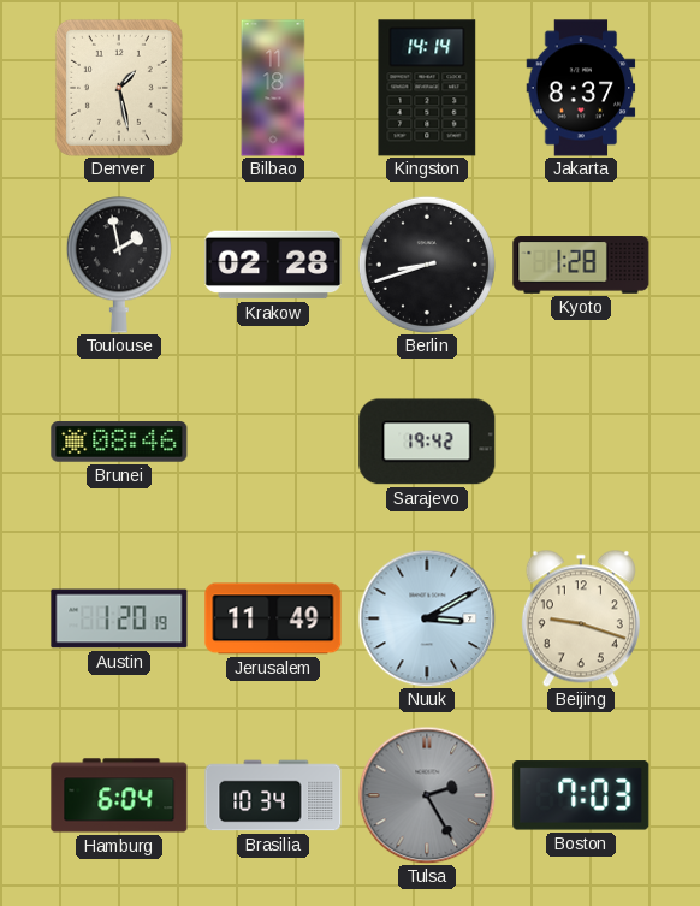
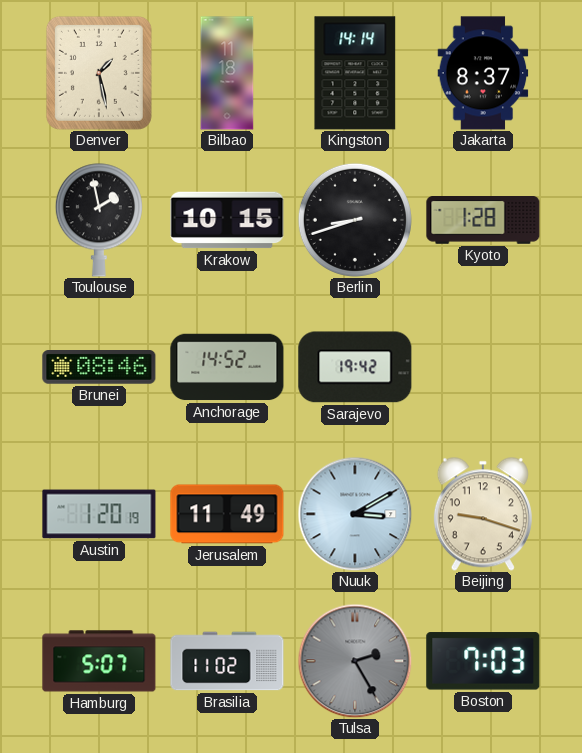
Krakow: 02:28 -> 10:15
Anchorage: none -> 14:52
Hamburg: 6:04 -> 5:07
Brasilia: 10:34 -> 11:02
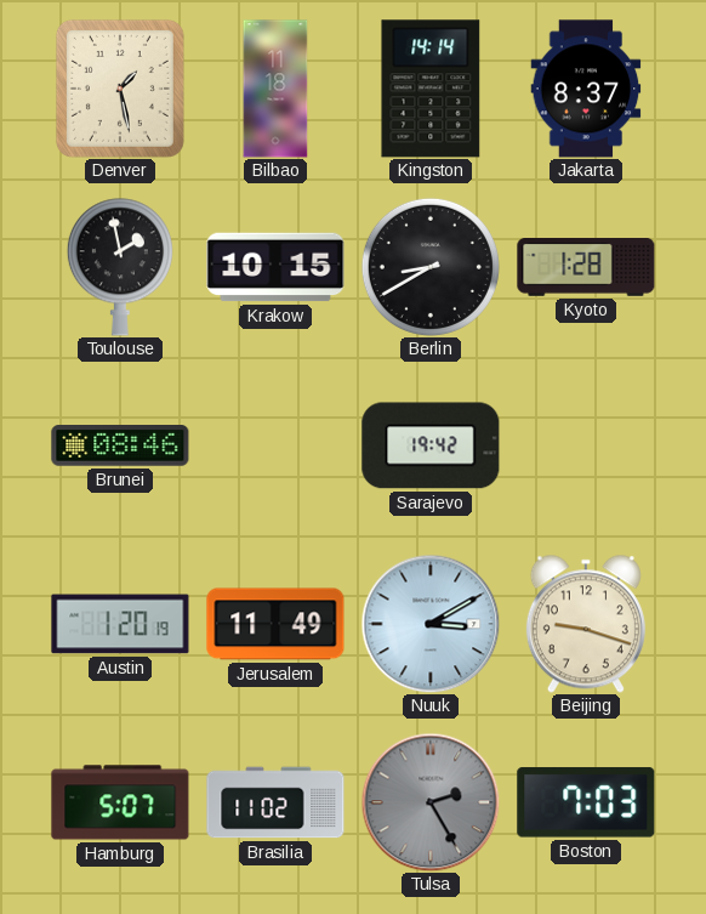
Berlin: 8:42 -> 8:40
Anchorage: 14:52 -> none
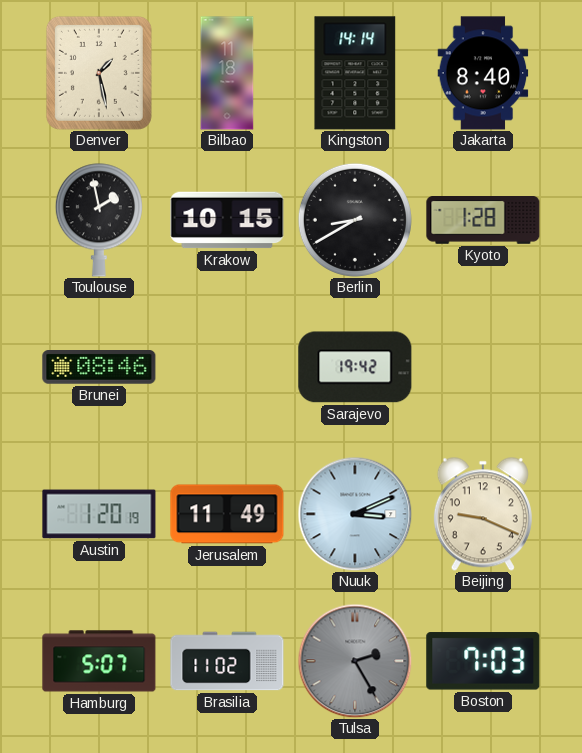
Jakarta: 8:37 -> 8:40
Nuuk: 3:10 -> 3:11
Beijing: 9:18 -> 9:19
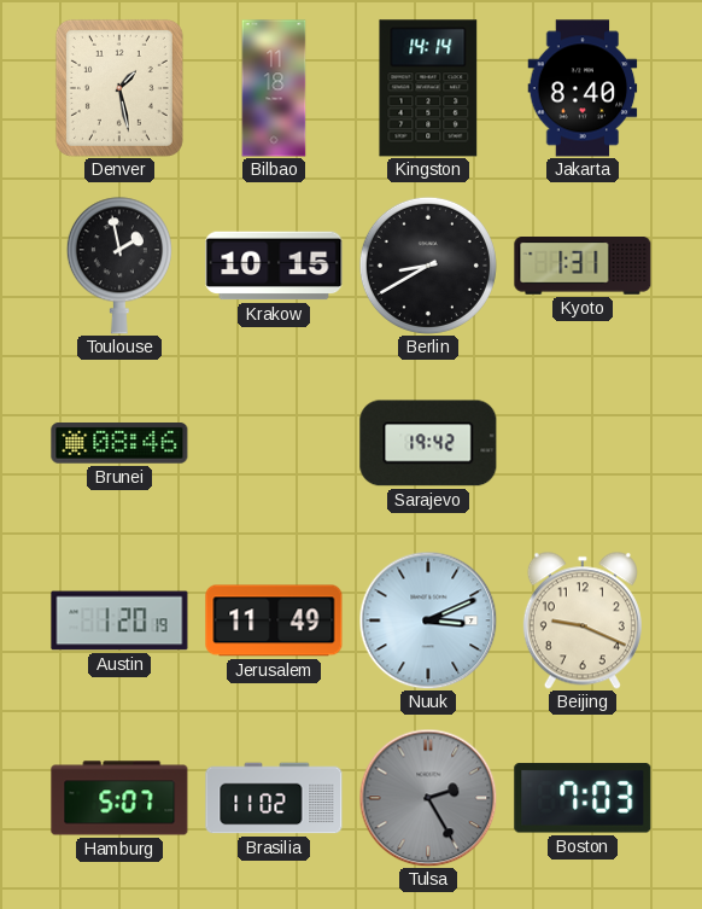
Kyoto: 1:28 -> 1:31
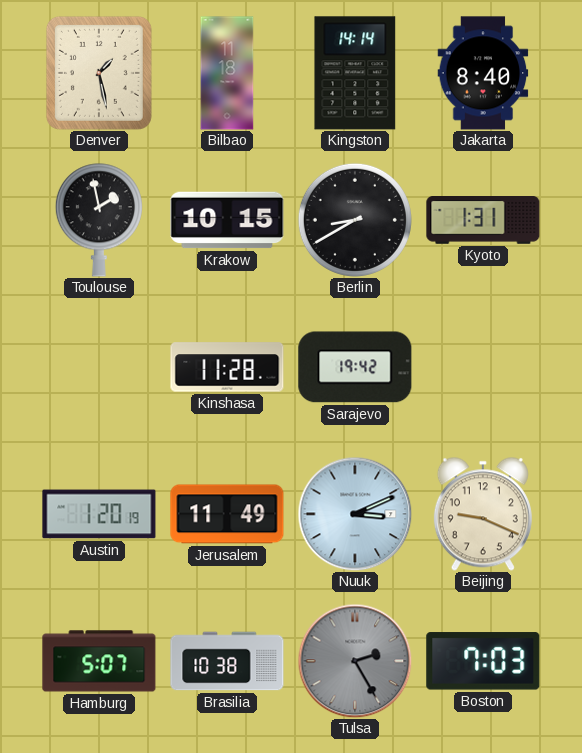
Brunei: 08:46 -> none
Kinshasa: none -> 11:28
Brasilia: 11:02 -> 10:38
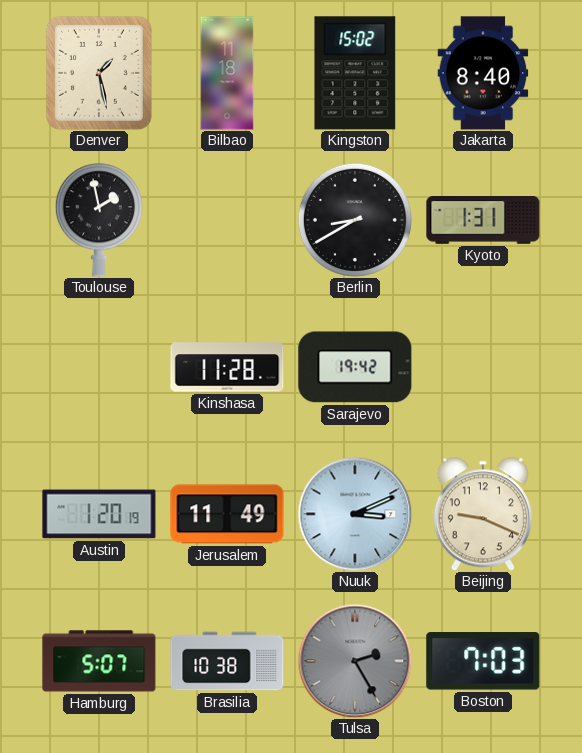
Kingston: 14:14 -> 15:02
Krakow: 10:15 -> none
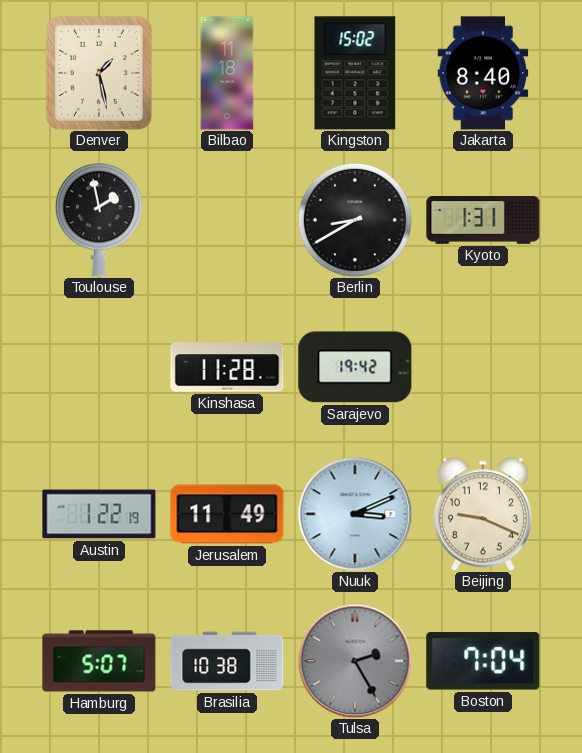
Austin: 1:20 -> 1:22
Boston: 7:03 -> 7:04
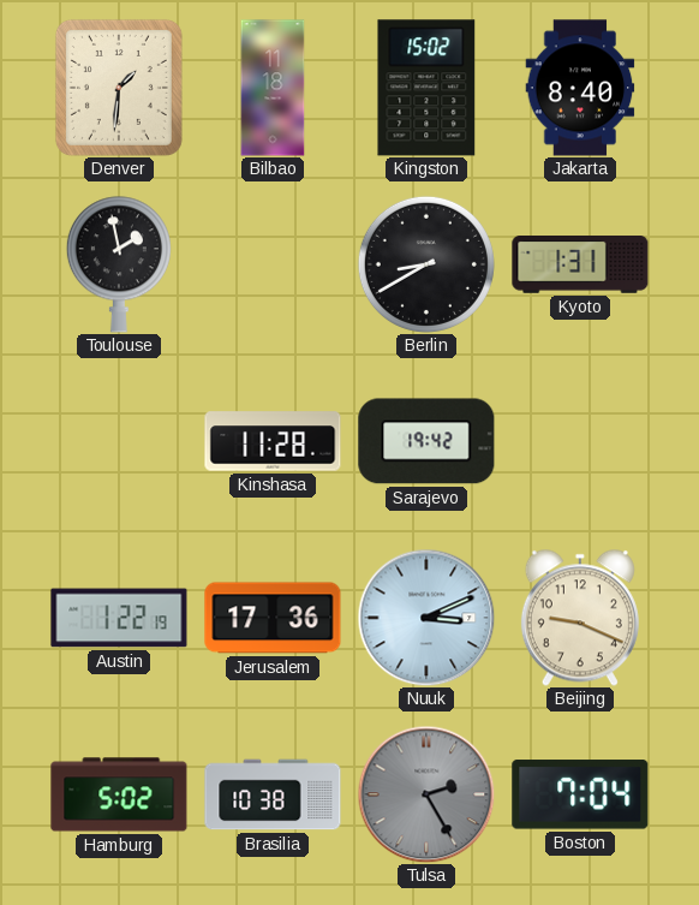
Denver: 1:28 -> 1:31
Jerusalem: 11:49 -> 17:36
Hamburg: 5:07 -> 5:02
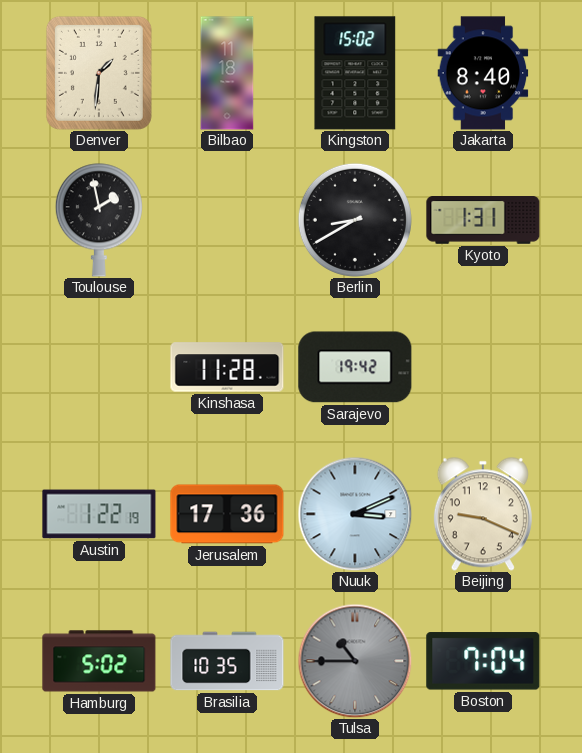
Brasilia: 10:38 -> 10:35
Tulsa: 2:25 -> 10:45
